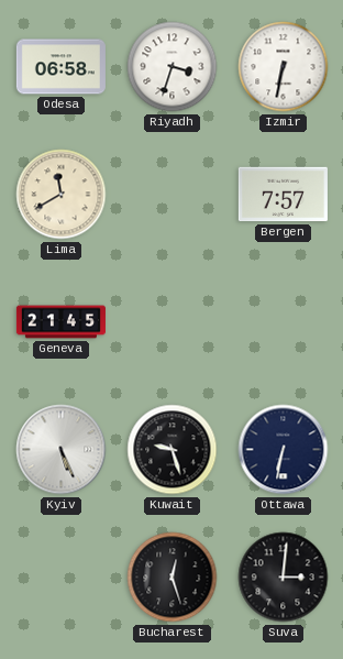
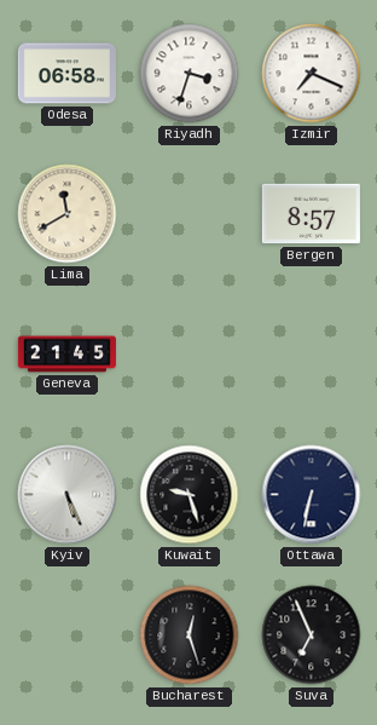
Izmir: 6:32 -> 7:19
Bergen: 7:57 -> 8:57
Suva: 3:01 -> 6:56
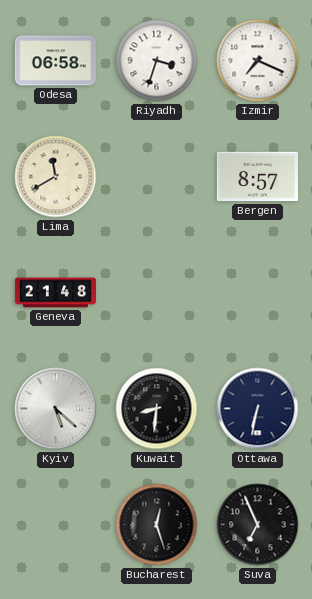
Geneva: 21:45 -> 21:48
Kyiv: 5:26 -> 5:22
Kuwait: 9:27 -> 8:31
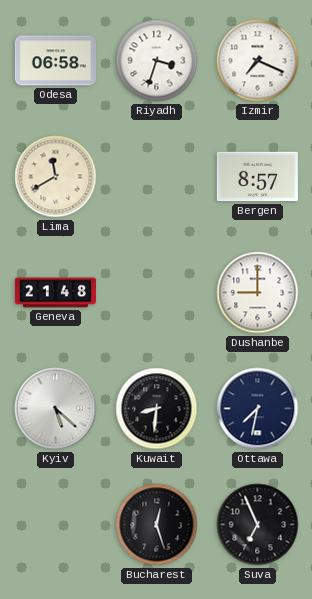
Dushanbe: none -> 9:00
Ottawa: 6:32 -> 7:32
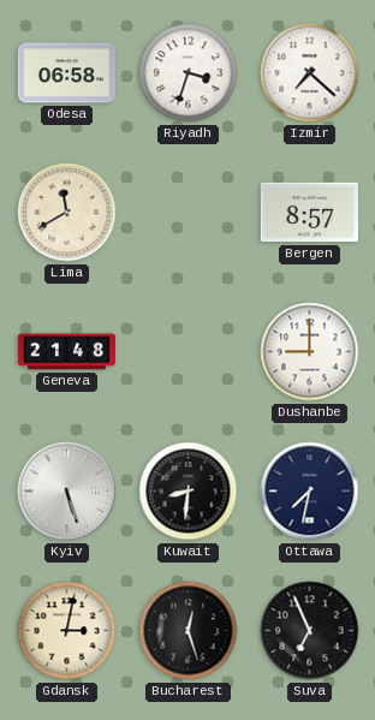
Izmir: 7:19 -> 7:22
Kyiv: 5:22 -> 5:27
Gdansk: none -> 3:02
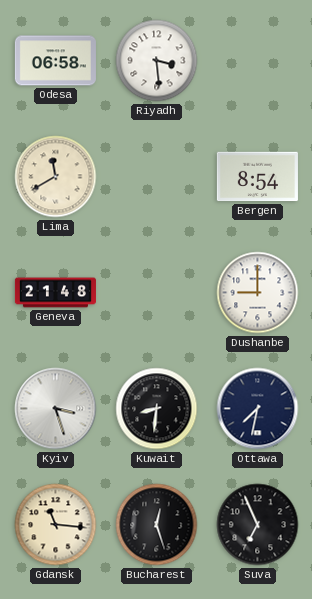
Riyadh: 3:33 -> 3:29
Izmir: 7:22 -> none
Bergen: 8:57 -> 8:54
Kyiv: 5:27 -> 3:27
Gdansk: 3:02 -> 11:16
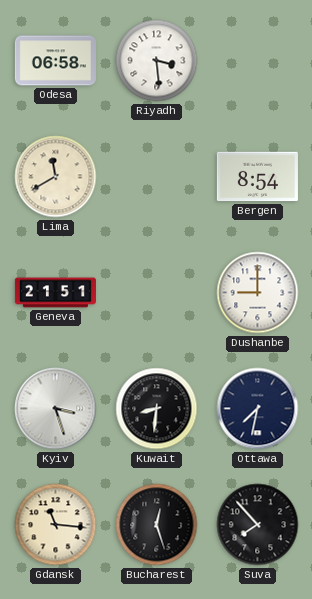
Geneva: 21:48 -> 21:51
Suva: 6:56 -> 7:53
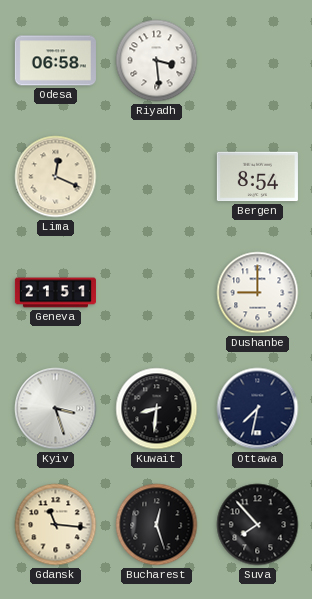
Lima: 11:40 -> 12:19
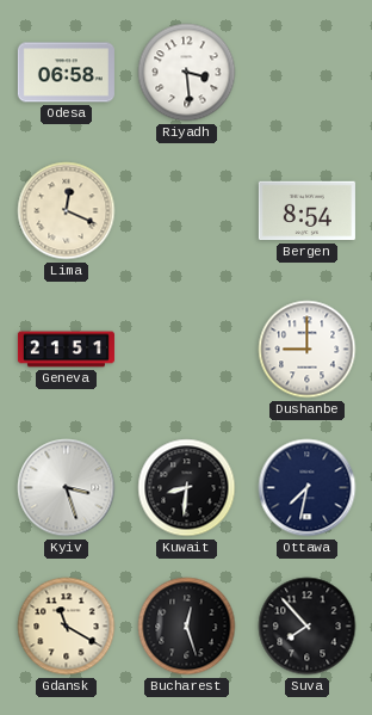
Gdansk: 11:16 -> 11:20
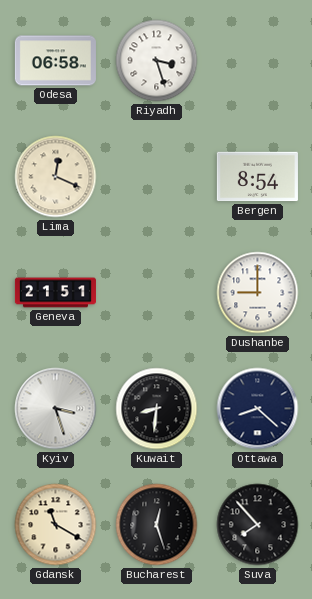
Riyadh: 3:29 -> 3:27
Ottawa: 7:32 -> 8:22
